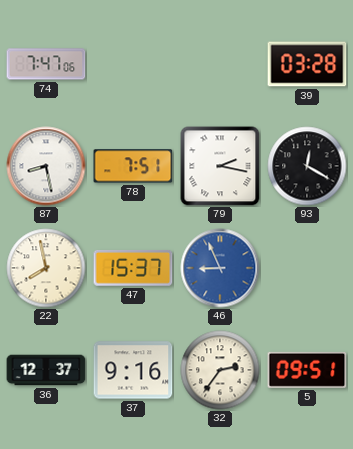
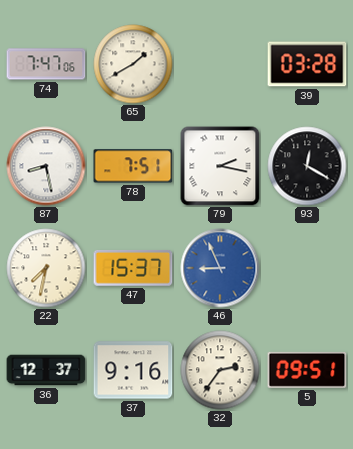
65: none -> 1:40
22: 7:58 -> 7:32
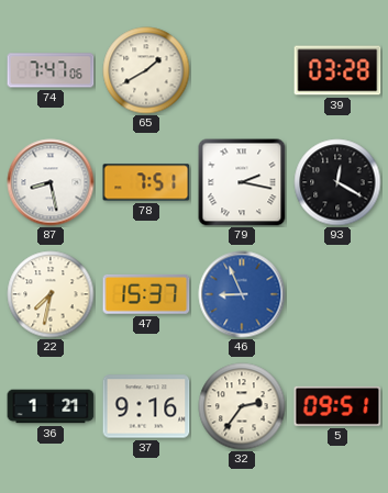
36: 12:37 -> 1:21
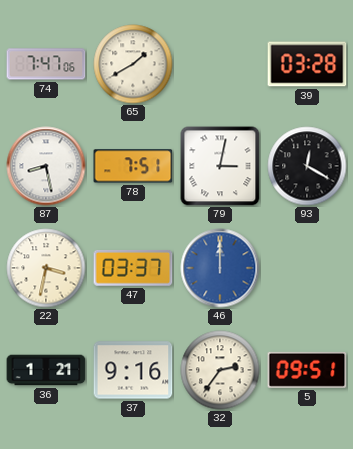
79: 2:17 -> 3:02
22: 7:32 -> 3:32
47: 15:37 -> 03:37
46: 8:56 -> 12:00
